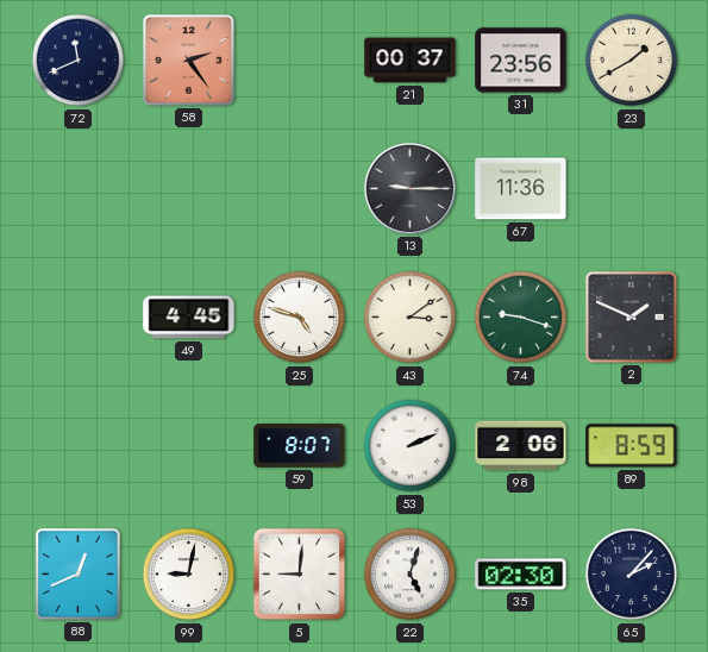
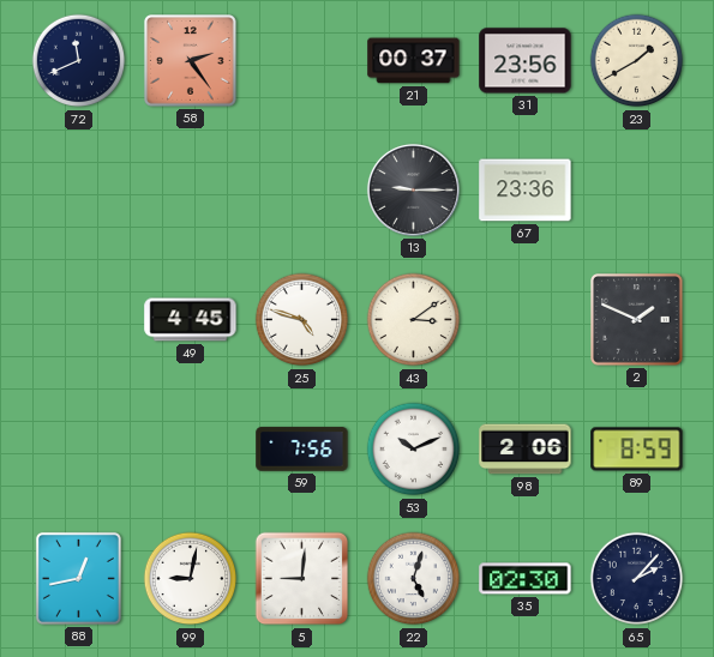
67: 11:36 -> 23:36
74: 9:18 -> none
59: 8:07 -> 7:56
53: 2:11 -> 10:11
88: 12:41 -> 12:43
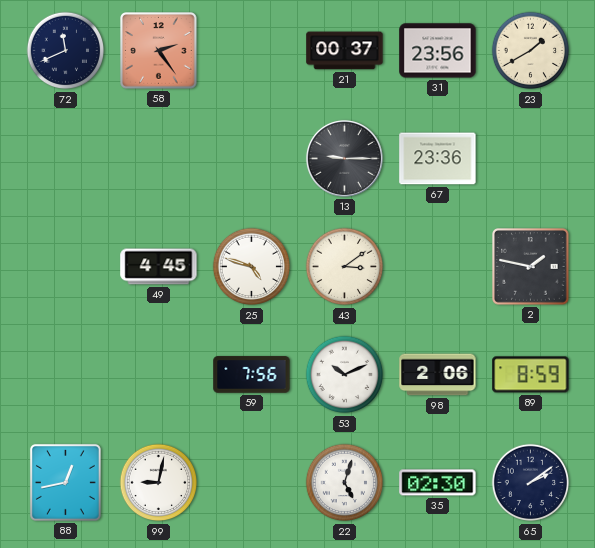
2: 1:49 -> 1:47
5: 9:01 -> none
65: 2:07 -> 2:09
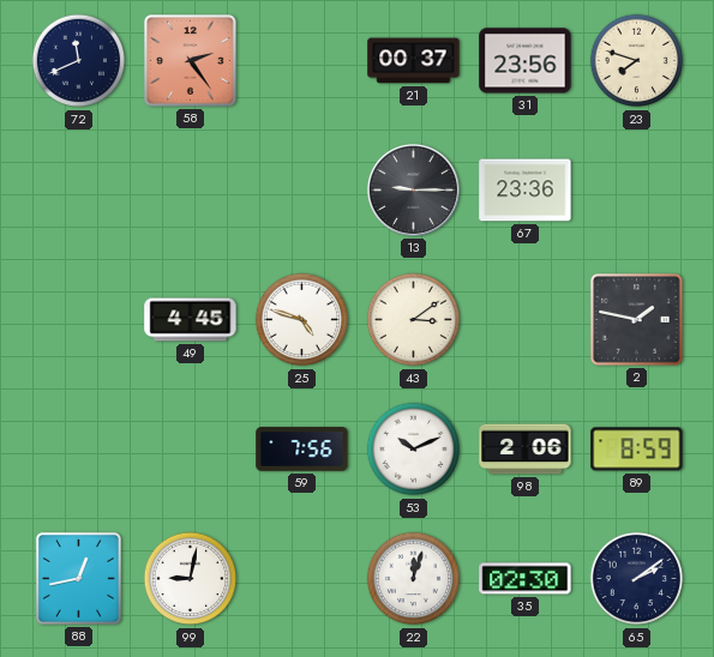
23: 1:40 -> 7:48
22: 5:03 -> 12:03
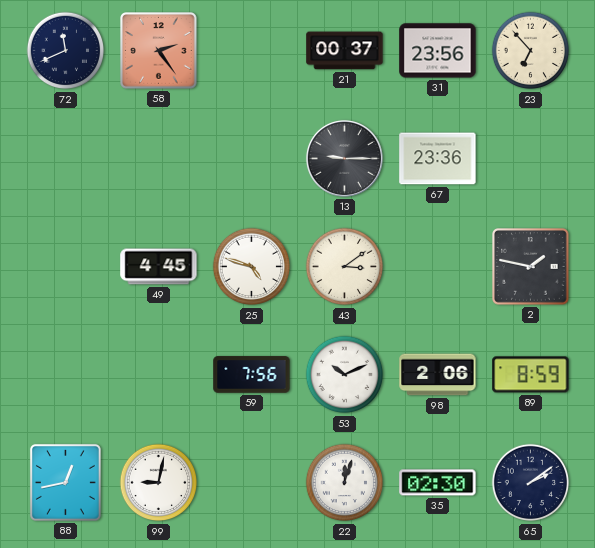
23: 7:48 -> 6:53
